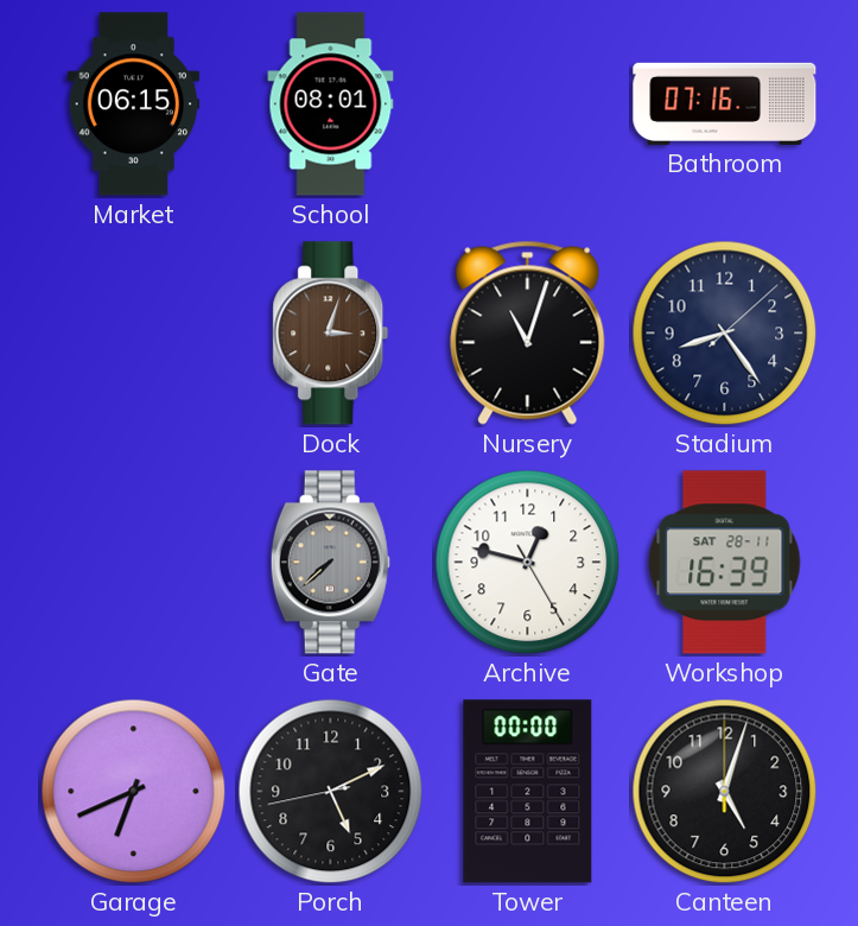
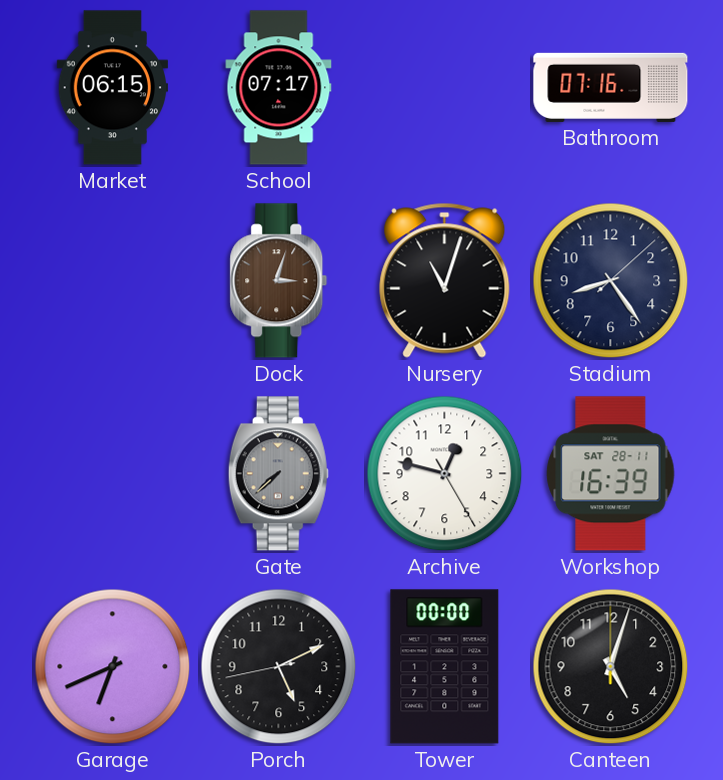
School: 08:01 -> 07:17
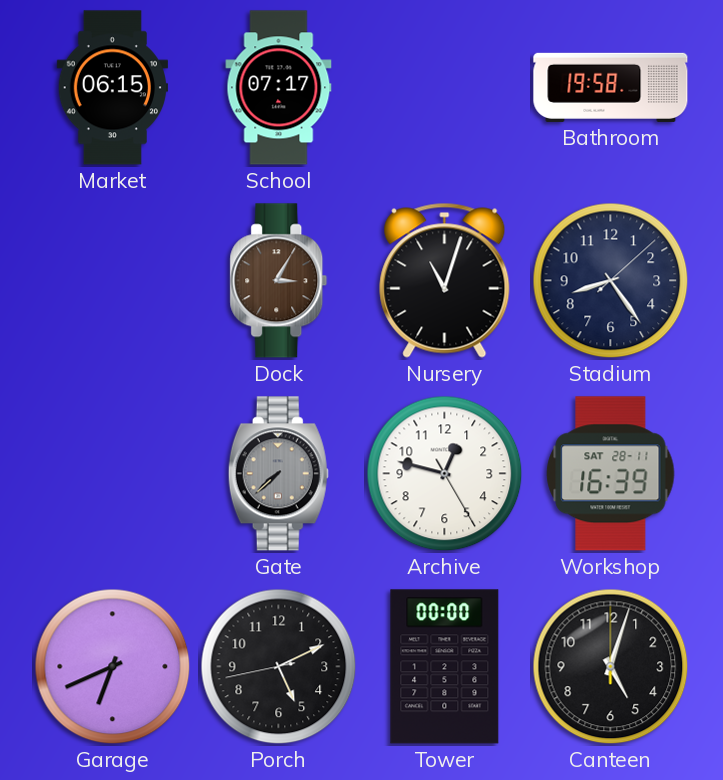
Bathroom: 07:16 -> 19:58
Dock: 3:03 -> 3:05
